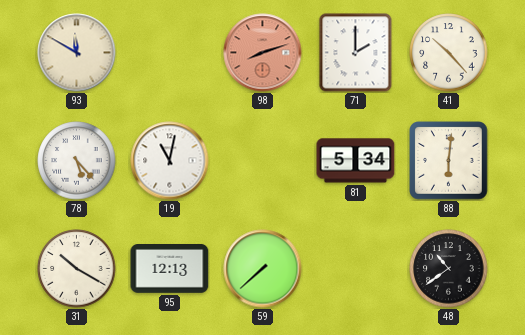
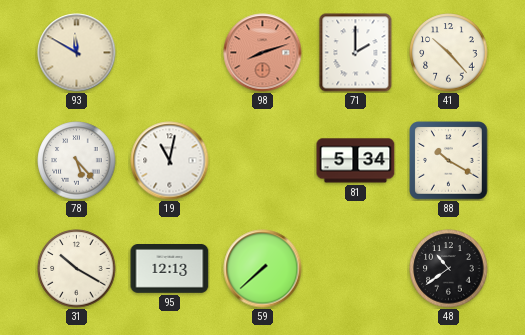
88: 6:01 -> 10:20
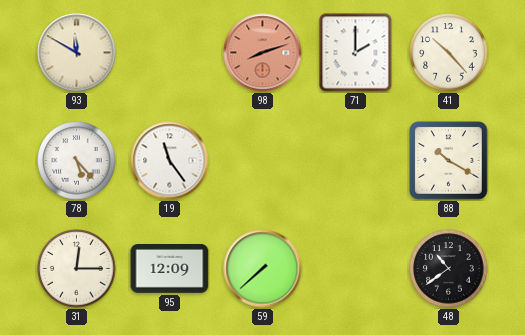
19: 11:02 -> 11:24
81: 5:34 -> none
31: 10:20 -> 12:15
95: 12:13 -> 12:09
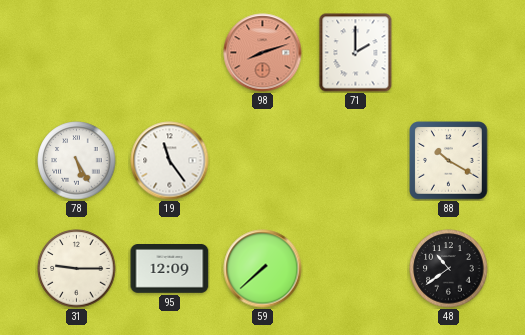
93: 11:50 -> none
41: 10:23 -> none
78: 5:23 -> 5:25
31: 12:15 -> 9:15
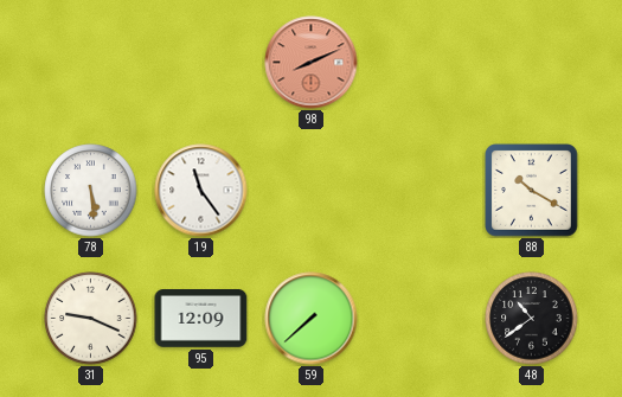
98: 8:12 -> 8:11
71: 2:00 -> none
78: 5:25 -> 5:29
31: 9:15 -> 9:19
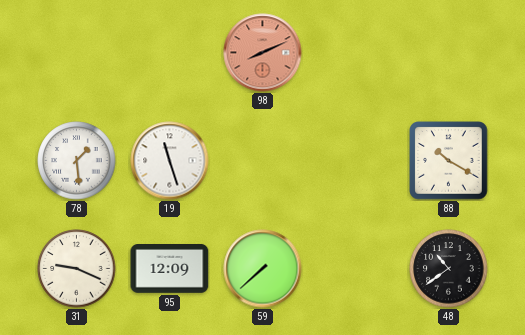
78: 5:29 -> 1:29
19: 11:24 -> 11:27
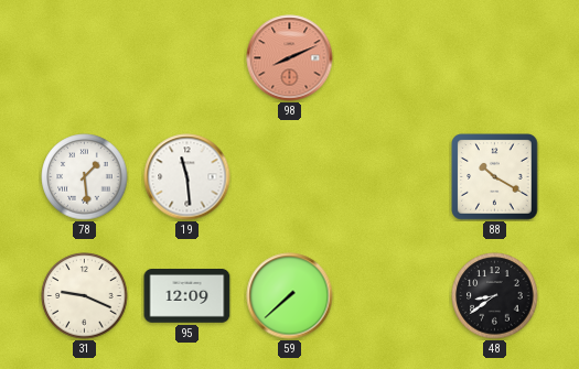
19: 11:27 -> 11:29
48: 10:39 -> 8:39
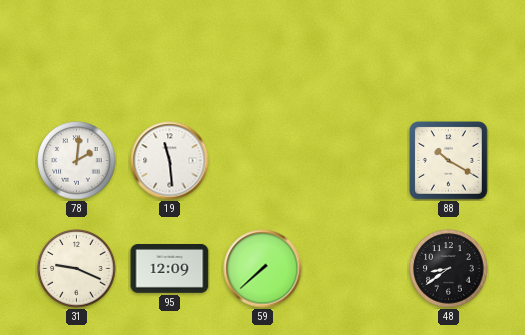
98: 8:11 -> none
78: 1:29 -> 2:01
